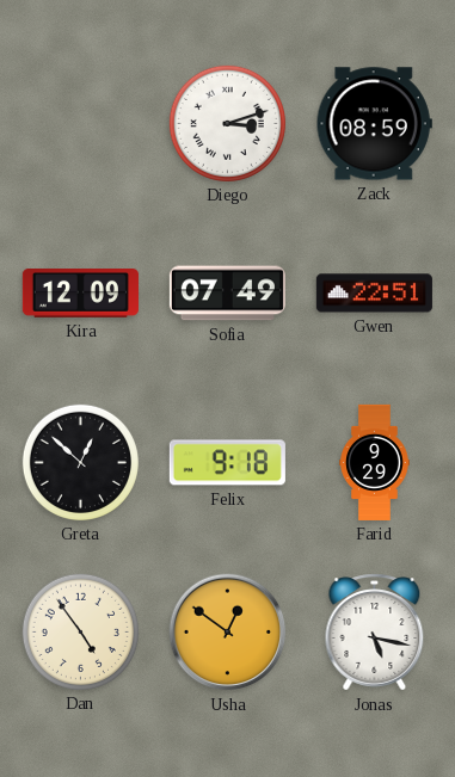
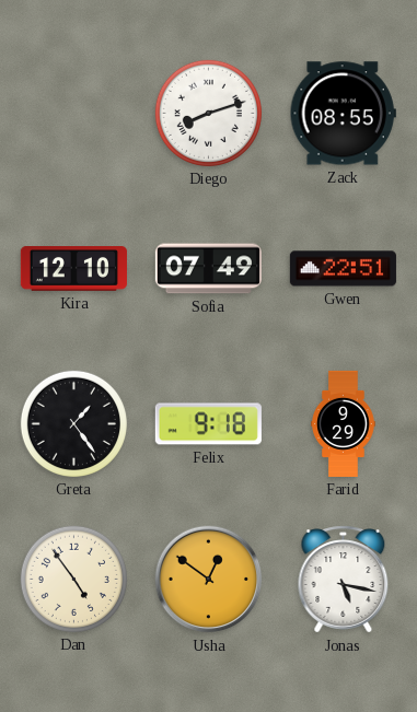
Diego: 3:12 -> 8:12
Zack: 08:59 -> 08:55
Kira: 12:09 -> 12:10
Greta: 12:52 -> 1:24
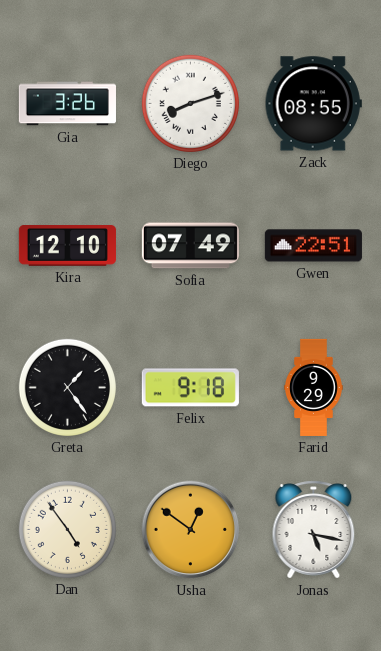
Gia: none -> 3:26
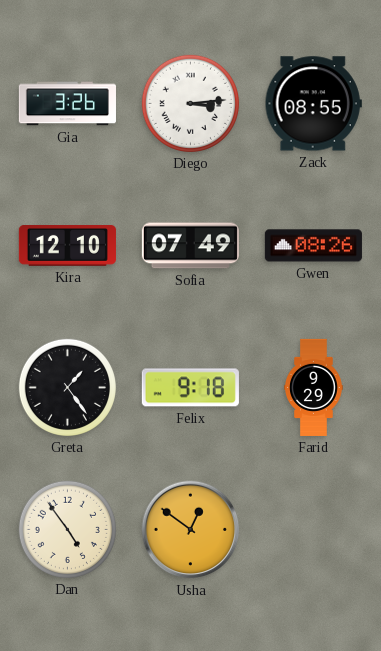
Diego: 8:12 -> 3:14
Gwen: 22:51 -> 08:26
Jonas: 5:17 -> none
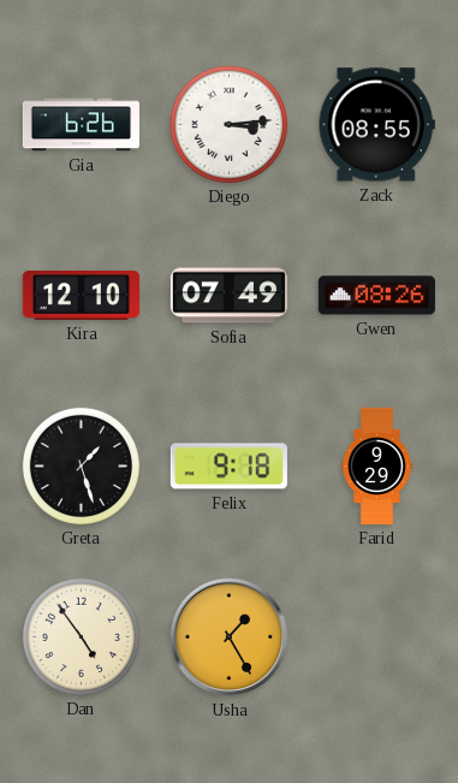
Gia: 3:26 -> 6:26
Greta: 1:24 -> 1:27
Usha: 12:51 -> 1:25
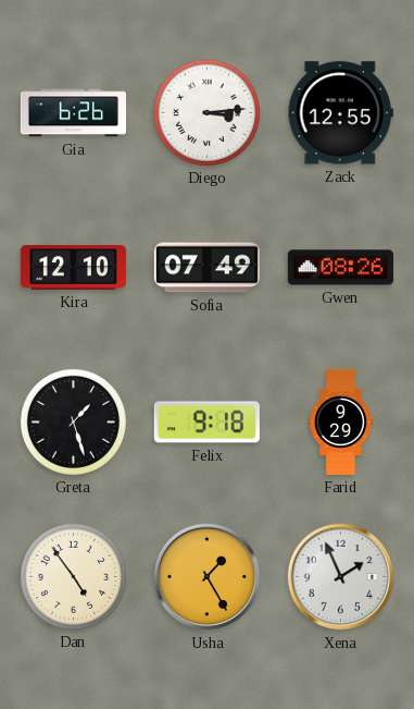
Zack: 08:55 -> 12:55
Xena: none -> 1:56
